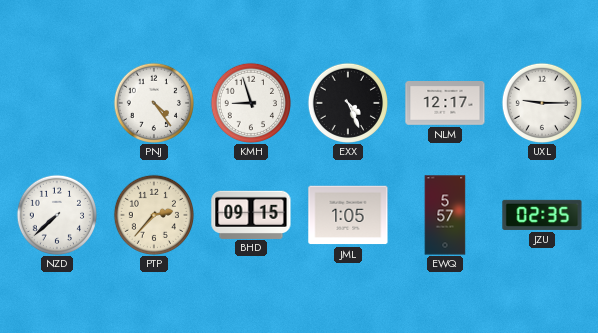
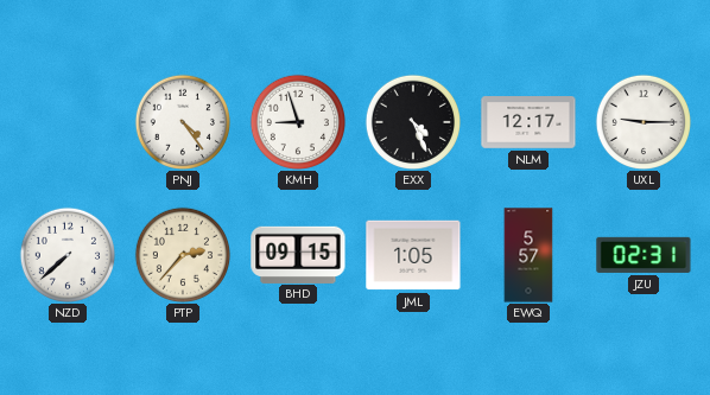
JZU: 02:35 -> 02:31
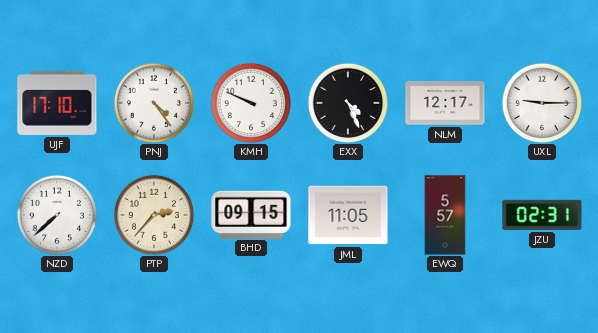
UJF: none -> 17:10
KMH: 8:57 -> 9:49
JML: 1:05 -> 11:05
